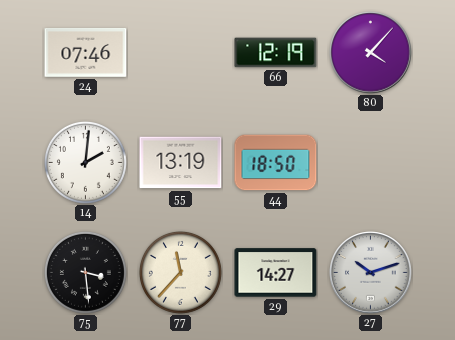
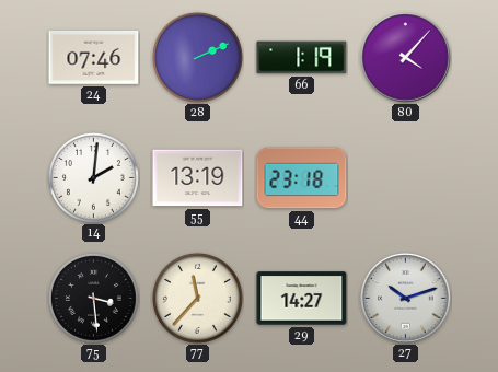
28: none -> 2:11
66: 12:19 -> 1:19
44: 18:50 -> 23:18
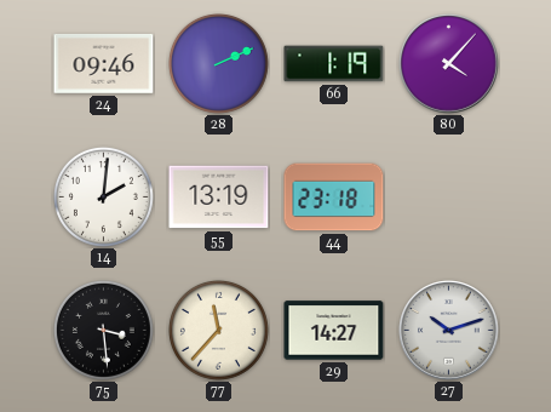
24: 07:46 -> 09:46
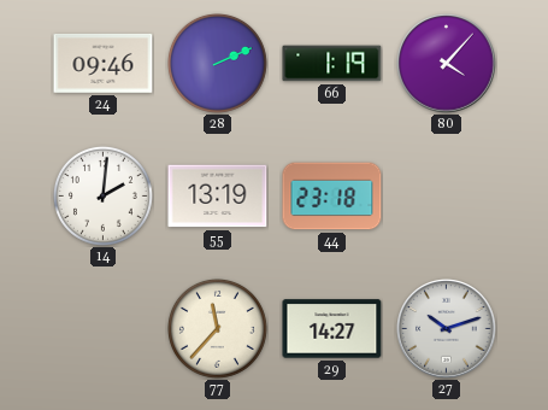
75: 3:29 -> none
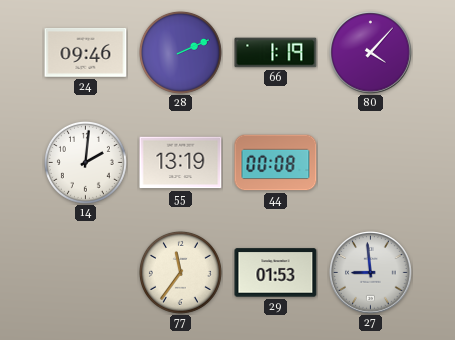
44: 23:18 -> 00:08
77: 11:37 -> 11:36
29: 14:27 -> 01:53
27: 10:12 -> 8:59
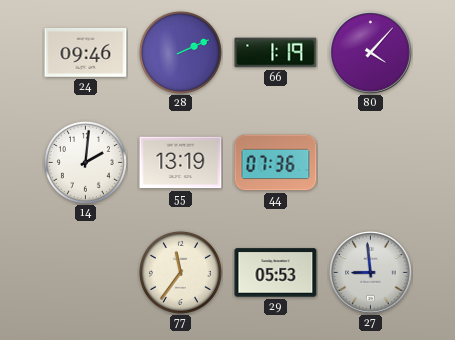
44: 00:08 -> 07:36
29: 01:53 -> 05:53
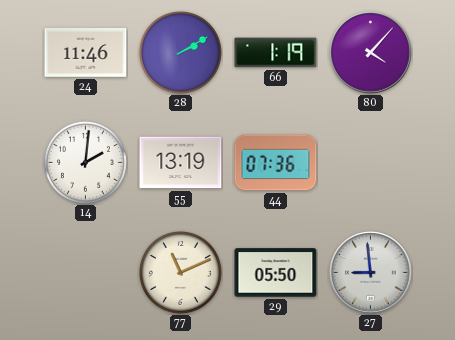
24: 09:46 -> 11:46
28: 2:11 -> 2:10
77: 11:36 -> 11:11
29: 05:53 -> 05:50
